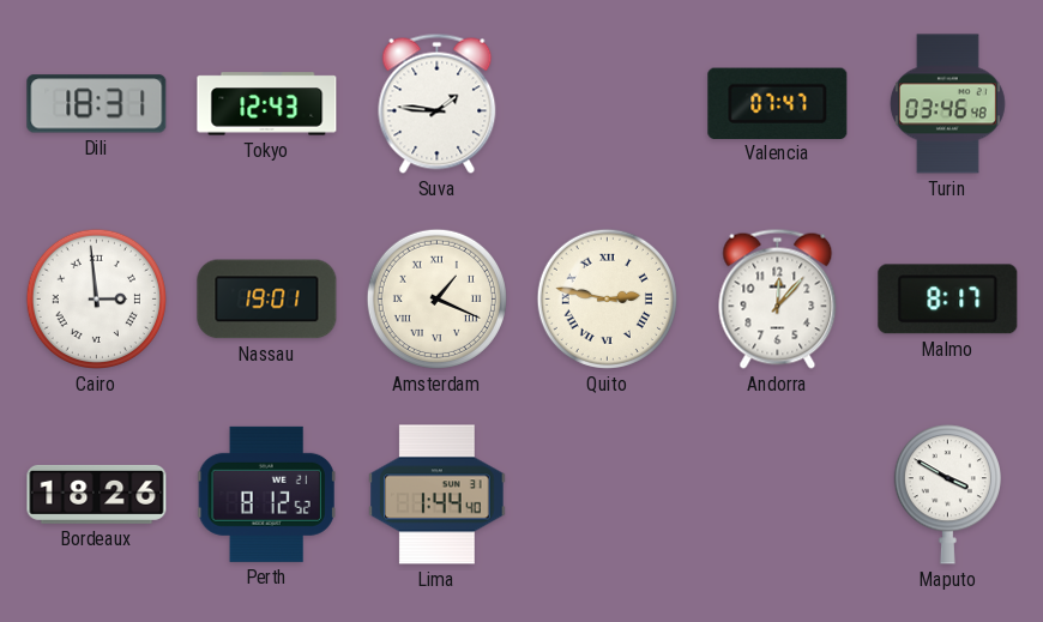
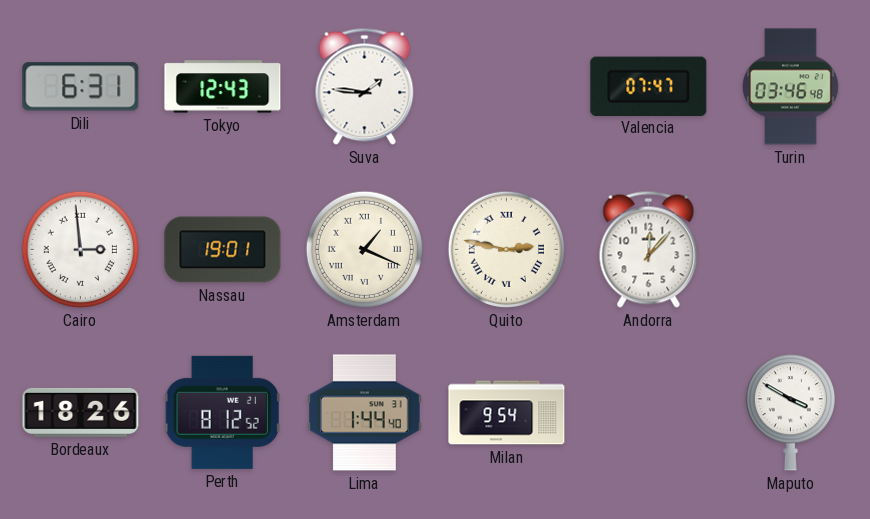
Dili: 18:31 -> 6:31
Malmo: 8:17 -> none
Milan: none -> 9:54
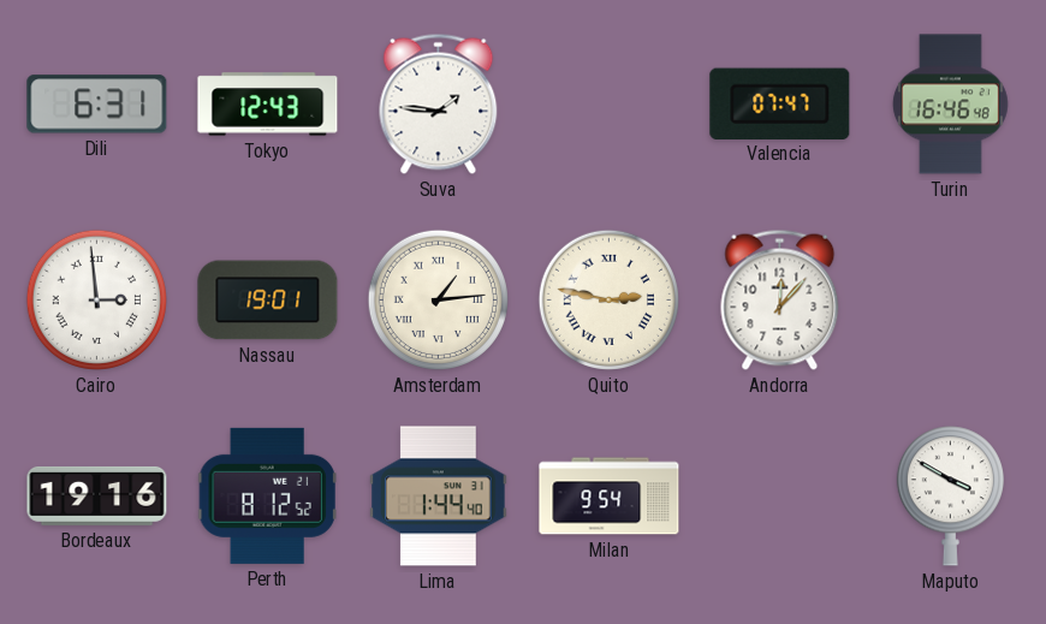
Turin: 03:46 -> 16:46
Amsterdam: 1:19 -> 1:14
Bordeaux: 18:26 -> 19:16
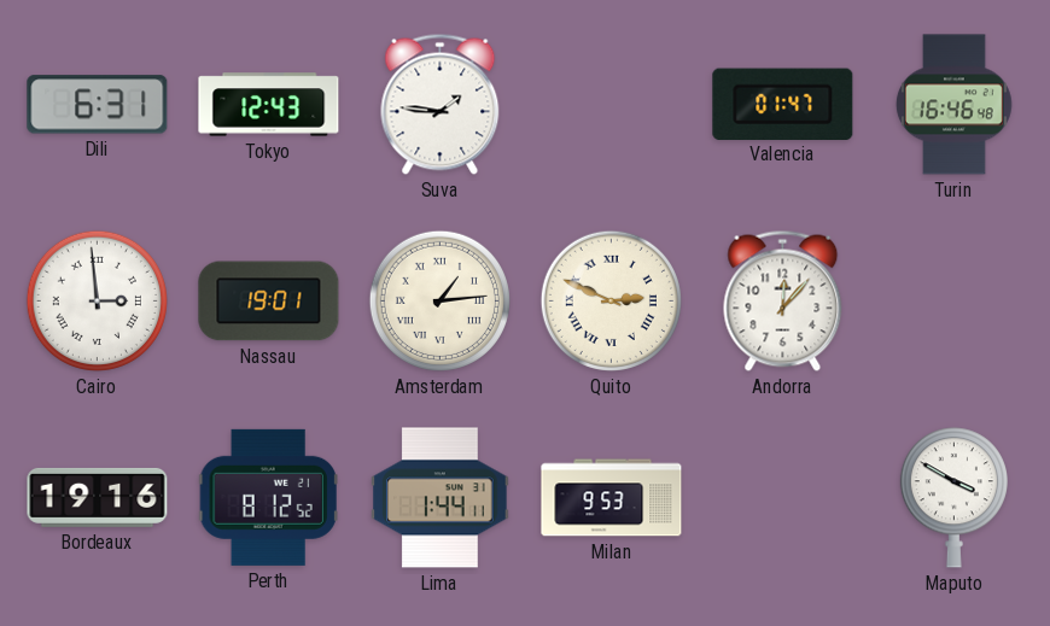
Valencia: 07:47 -> 01:47
Quito: 2:47 -> 2:49
Lima: 1:44:40 -> 1:44:11
Milan: 9:54 -> 9:53
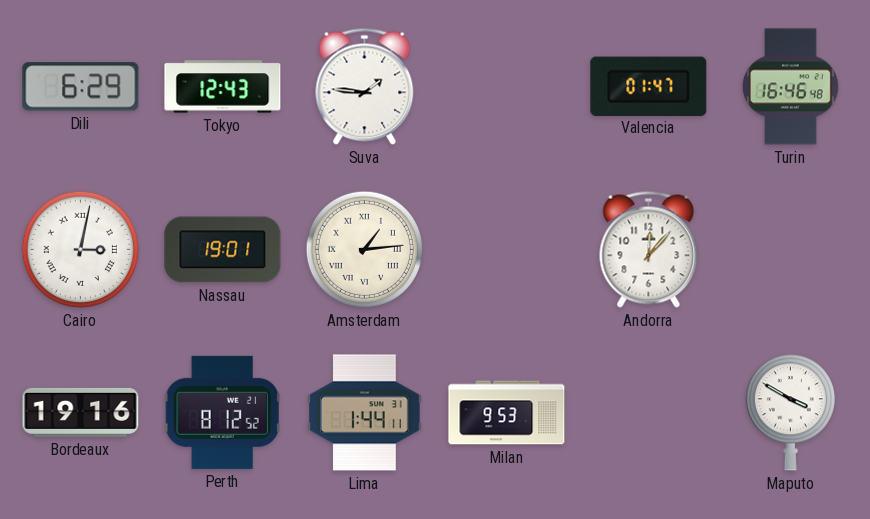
Dili: 6:31 -> 6:29
Cairo: 2:59 -> 3:02
Quito: 2:49 -> none
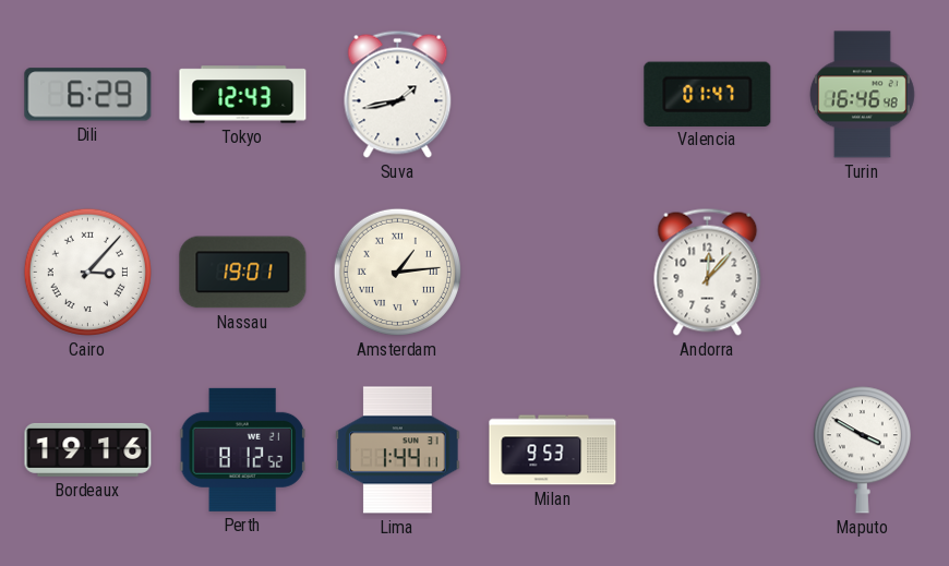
Suva: 1:46 -> 1:43
Cairo: 3:02 -> 3:07
